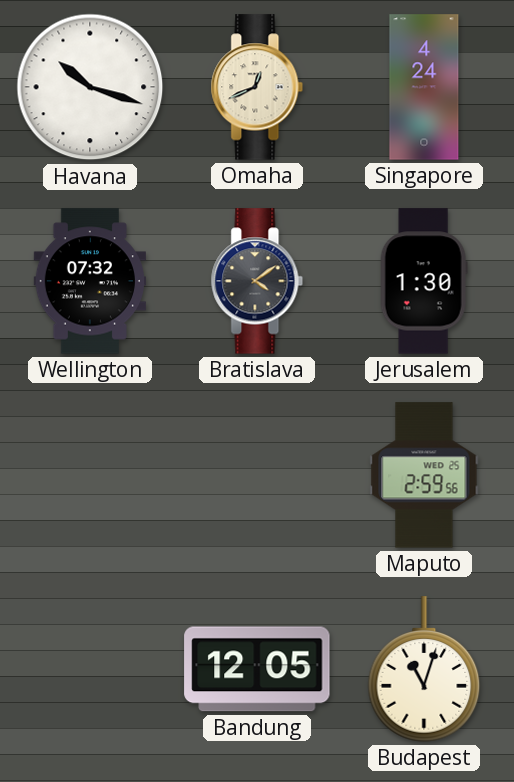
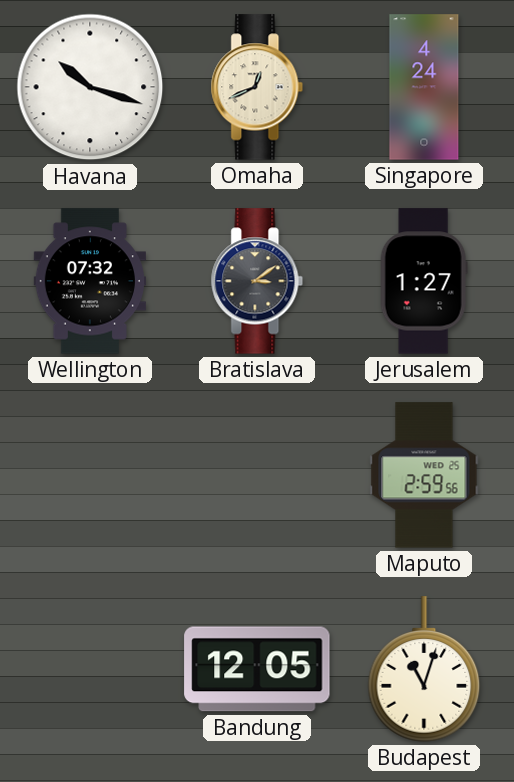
Bratislava: 4:09 -> 3:09
Jerusalem: 1:30 -> 1:27
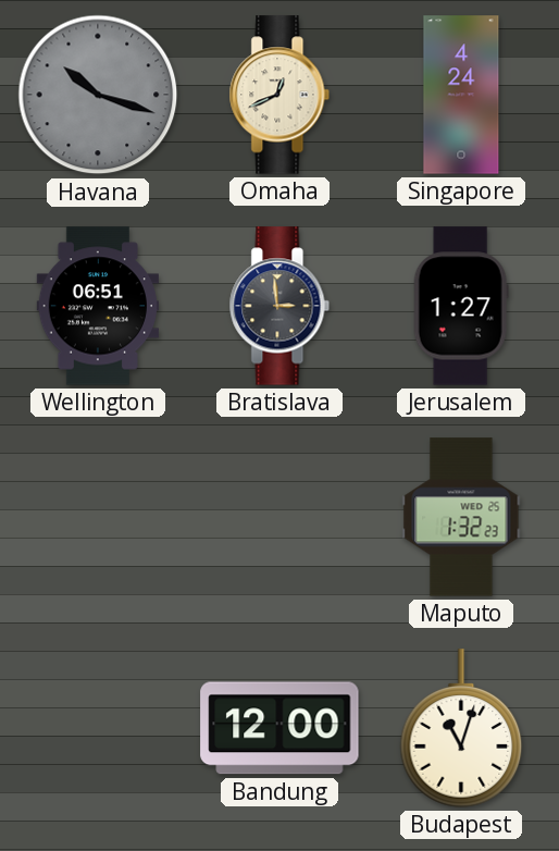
Havana dial: white -> grey
Wellington: 07:32 -> 06:51
Bratislava: 3:09 -> 2:59
Maputo: 2:59 -> 1:32
Bandung: 12:05 -> 12:00
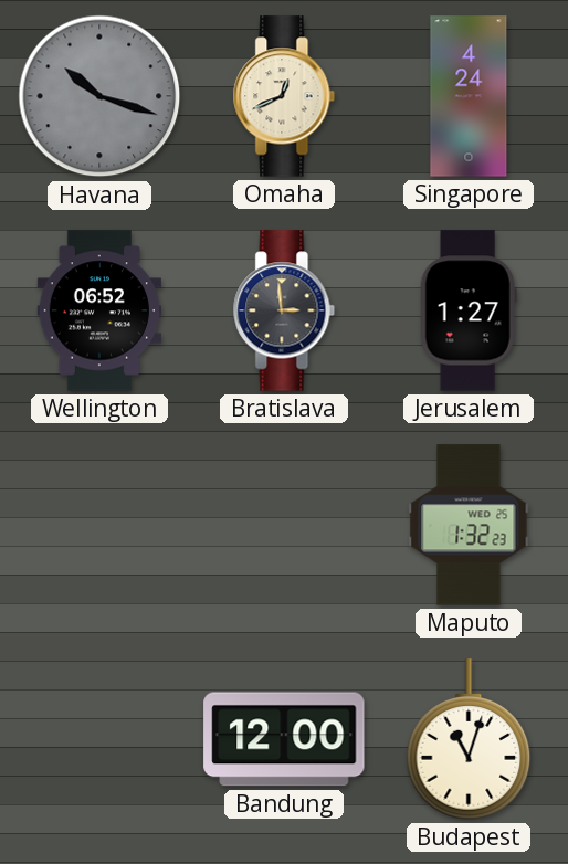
Wellington: 06:51 -> 06:52
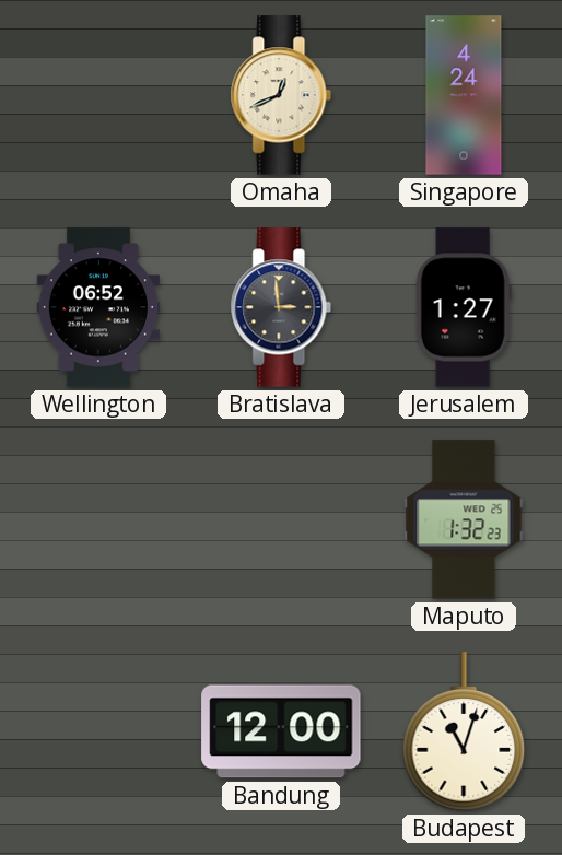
Havana: 10:18 -> none
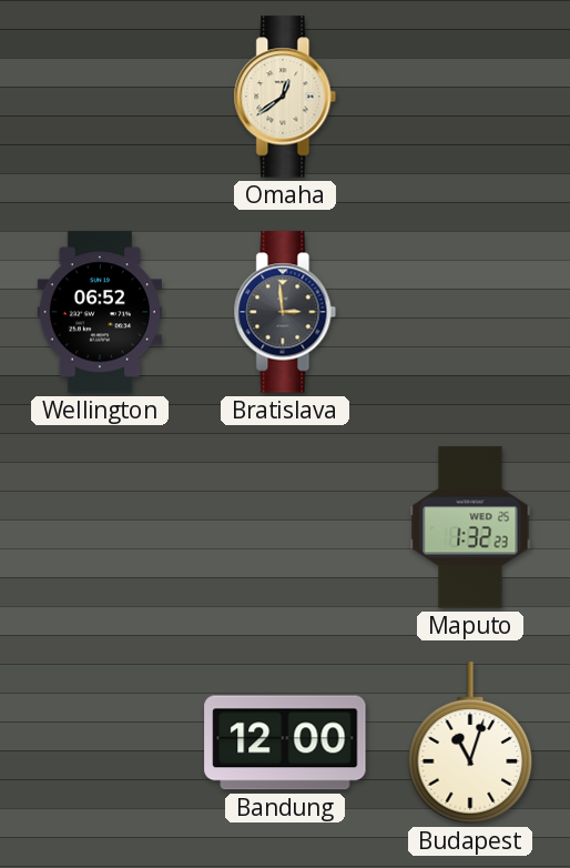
Omaha: 12:41 -> 12:39
Singapore: 4:24 -> none
Jerusalem: 1:27 -> none
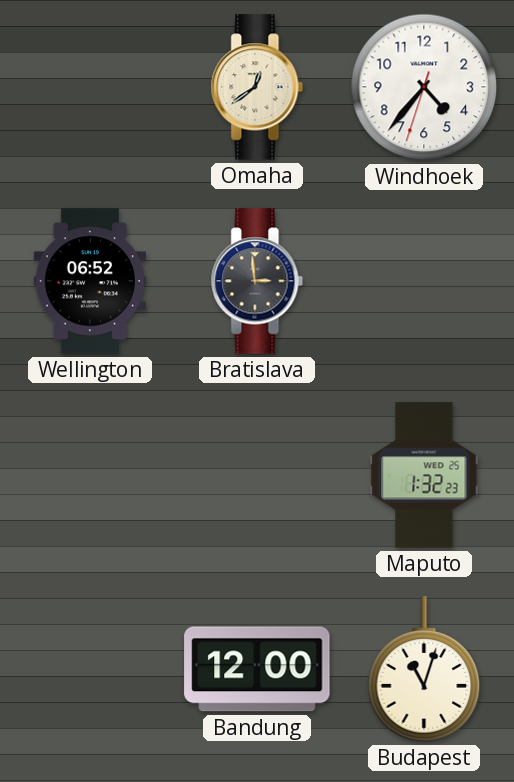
Windhoek: none -> 4:36
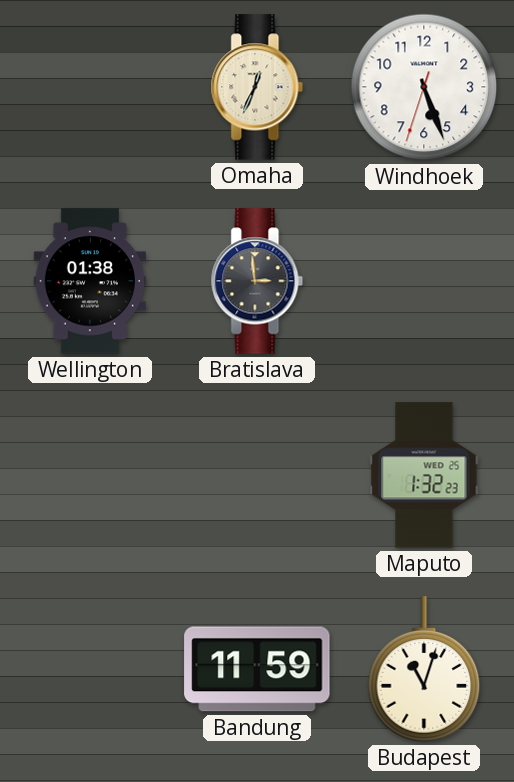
Omaha: 12:39 -> 12:34
Windhoek: 4:36 -> 5:26
Wellington: 06:52 -> 01:38
Bandung: 12:00 -> 11:59
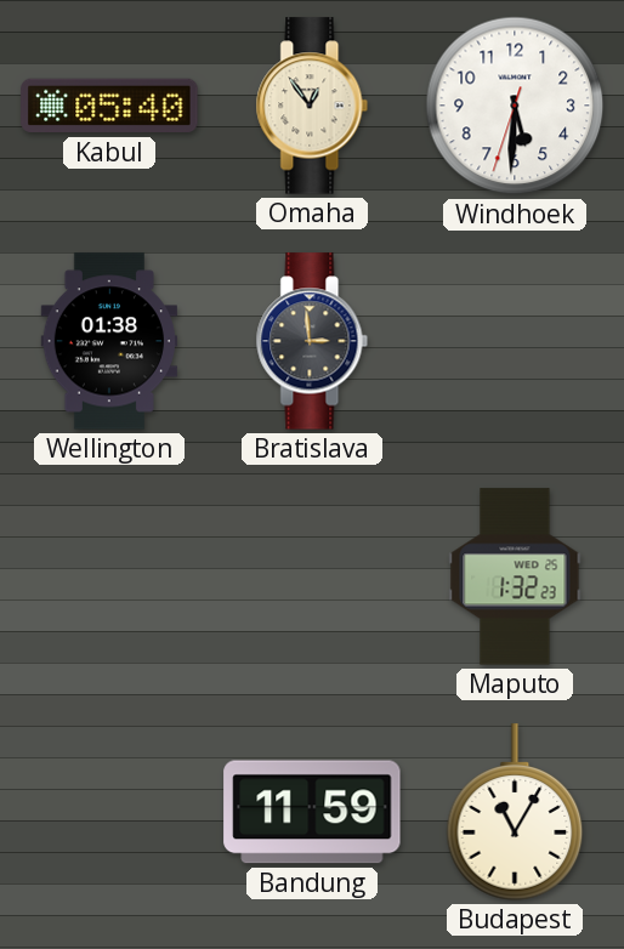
Kabul: none -> 05:40
Omaha: 12:34 -> 12:54
Windhoek: 5:26 -> 5:30
Budapest: 11:03 -> 11:05
